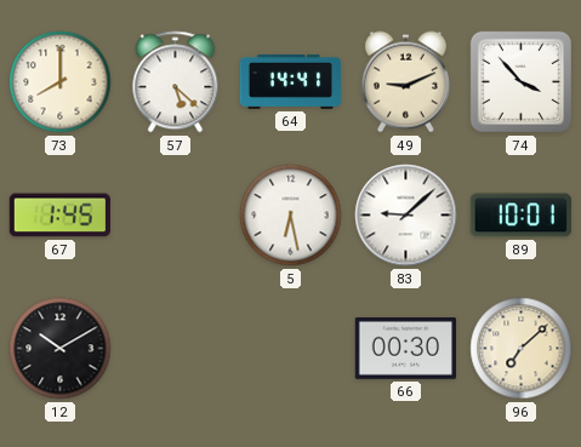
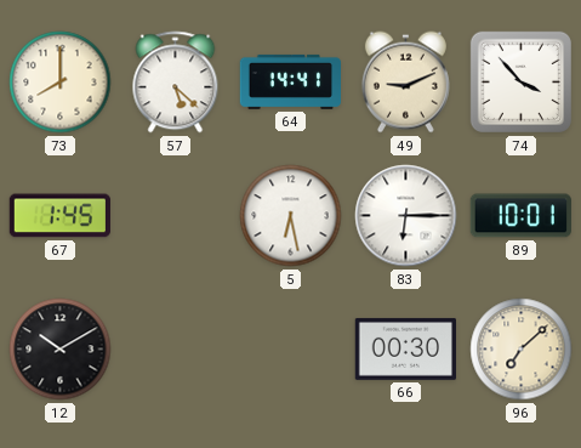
83: 9:08 -> 6:15
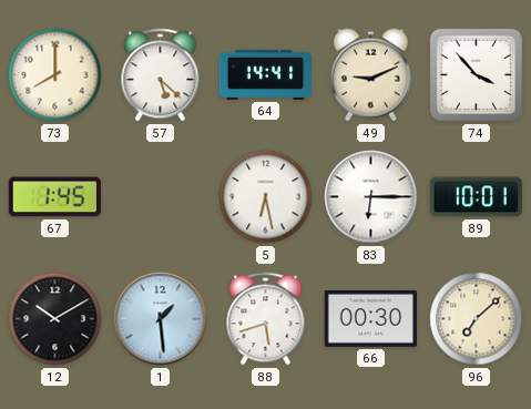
1: none -> 1:29
88: none -> 5:42
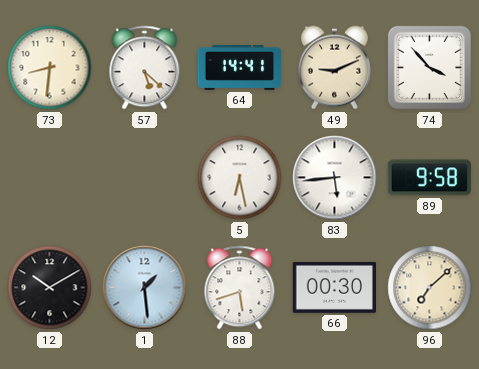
73: 8:00 -> 8:31
67: 1:45 -> none
83: 6:15 -> 5:44
89: 10:01 -> 9:58
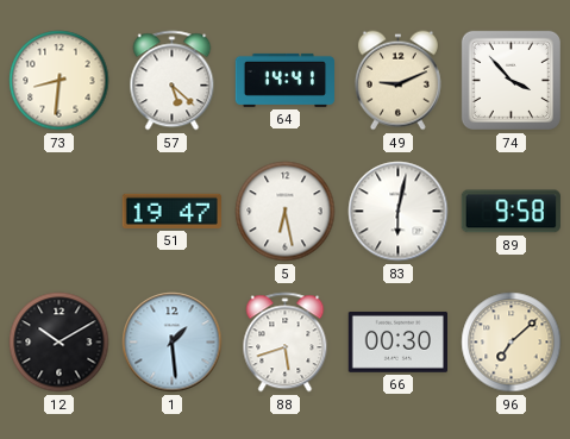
51: none -> 19:47
83: 5:44 -> 6:02
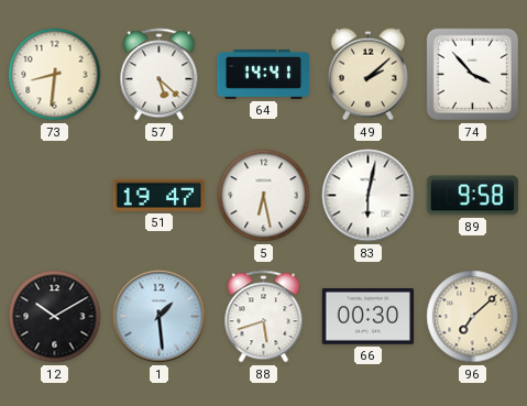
49: 9:11 -> 2:08
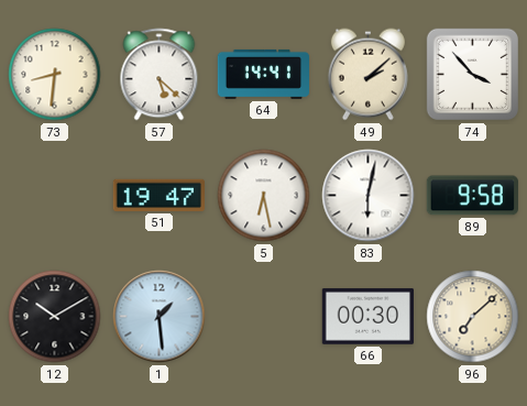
88: 5:42 -> none
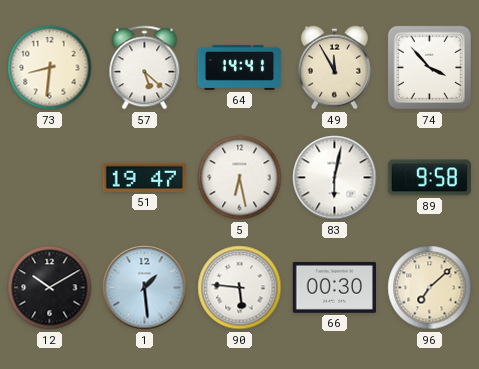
49: 2:08 -> 11:55
90: none -> 5:46
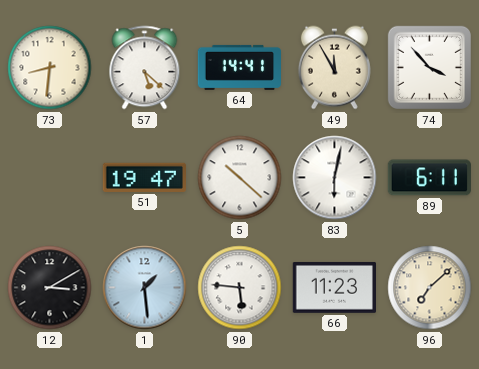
5: 6:28 -> 10:22
89: 9:58 -> 6:11
12: 10:10 -> 3:10
66: 00:30 -> 11:23
